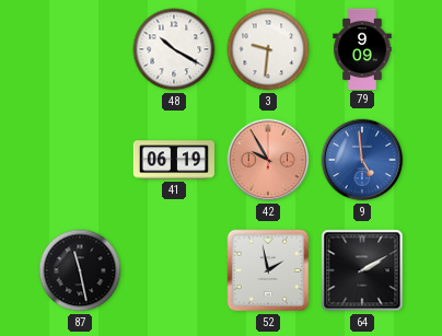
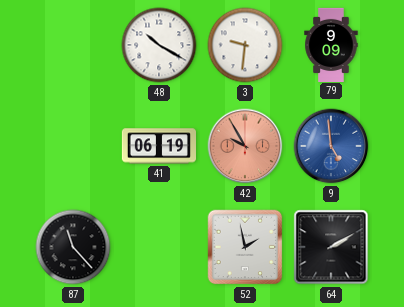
87: 11:28 -> 11:23
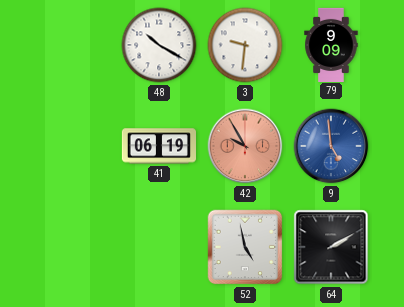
87: 11:23 -> none
52: 1:58 -> 4:58
